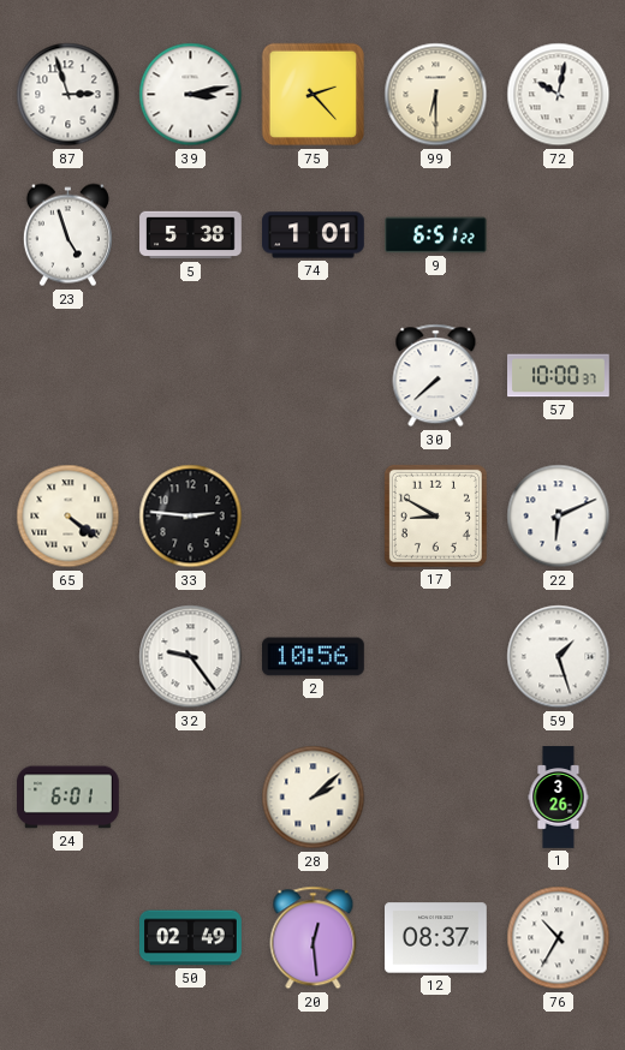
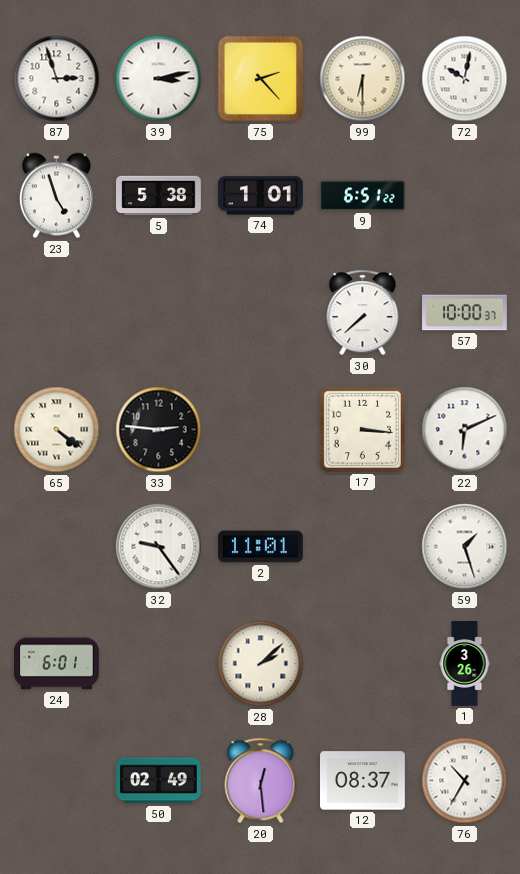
17: 8:50 -> 3:16
2: 10:56 -> 11:01
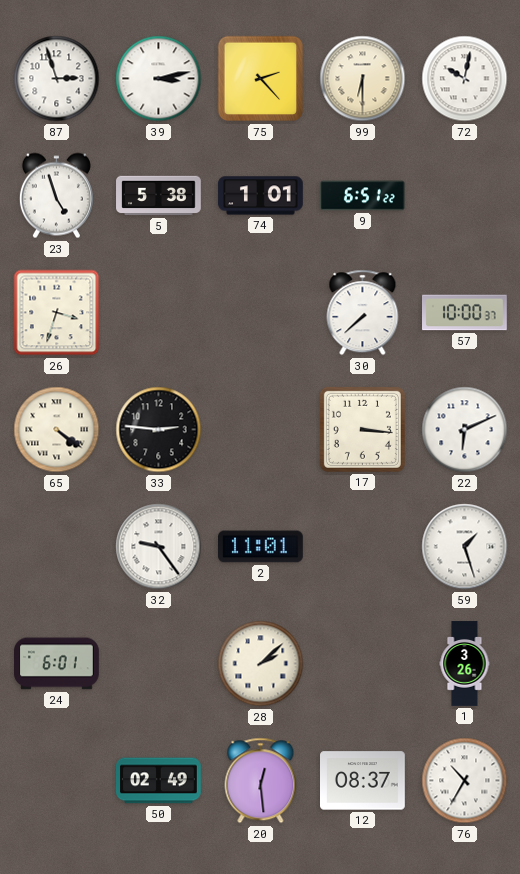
26: none -> 3:33
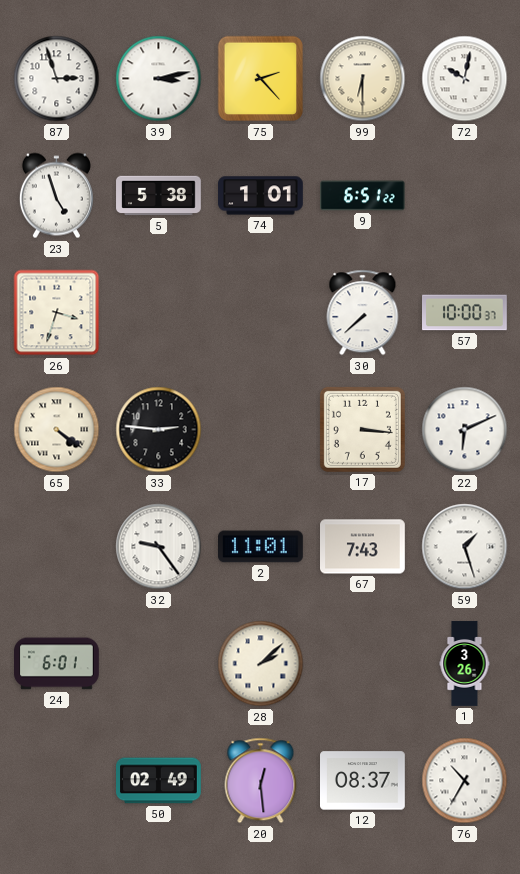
67: none -> 7:43
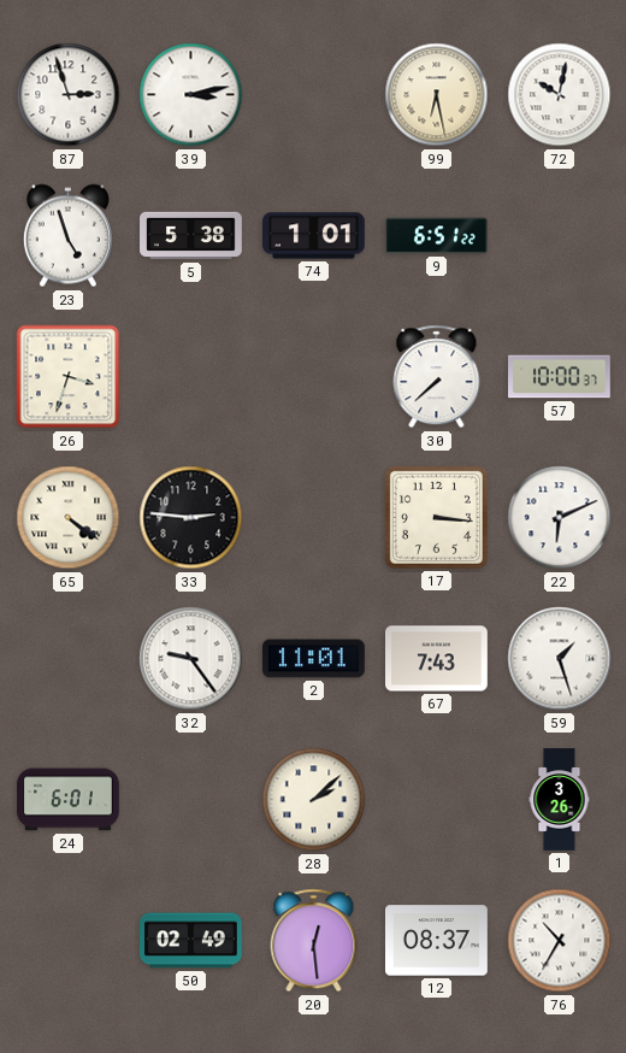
75: 2:23 -> none
99: 6:30 -> 6:28
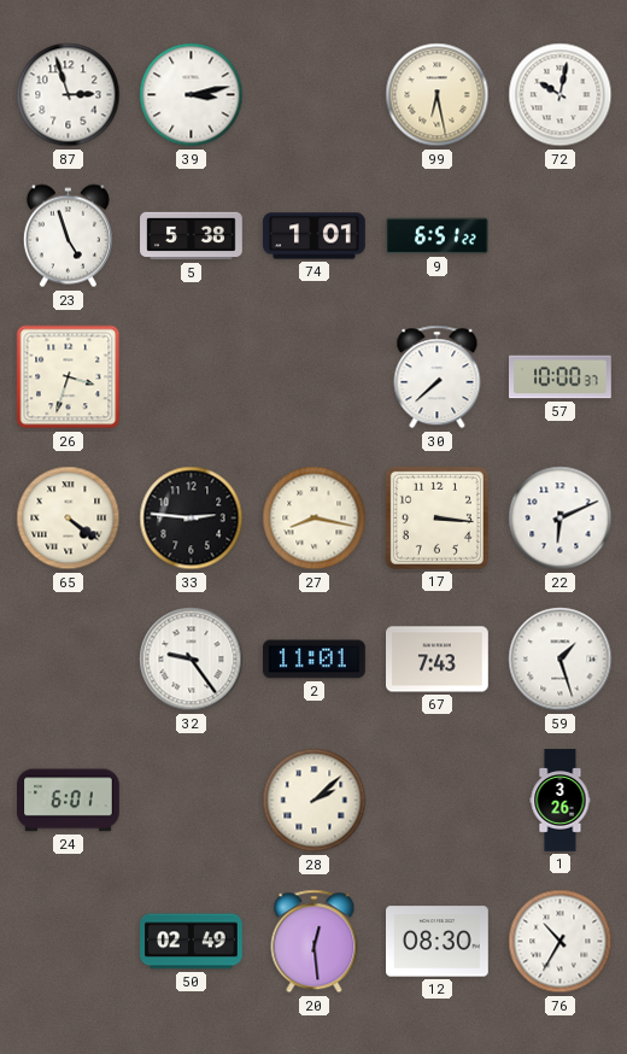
27: none -> 8:17
12: 08:37 -> 08:30
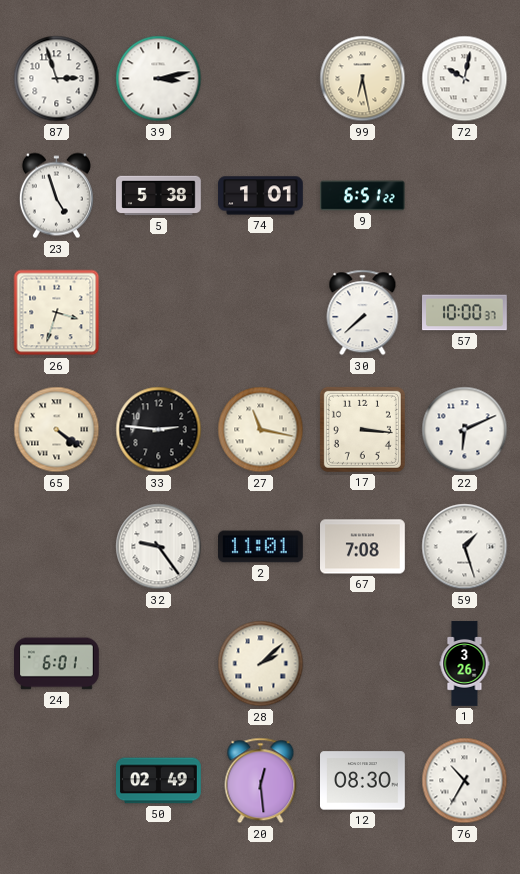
27: 8:17 -> 11:17
67: 7:43 -> 7:08
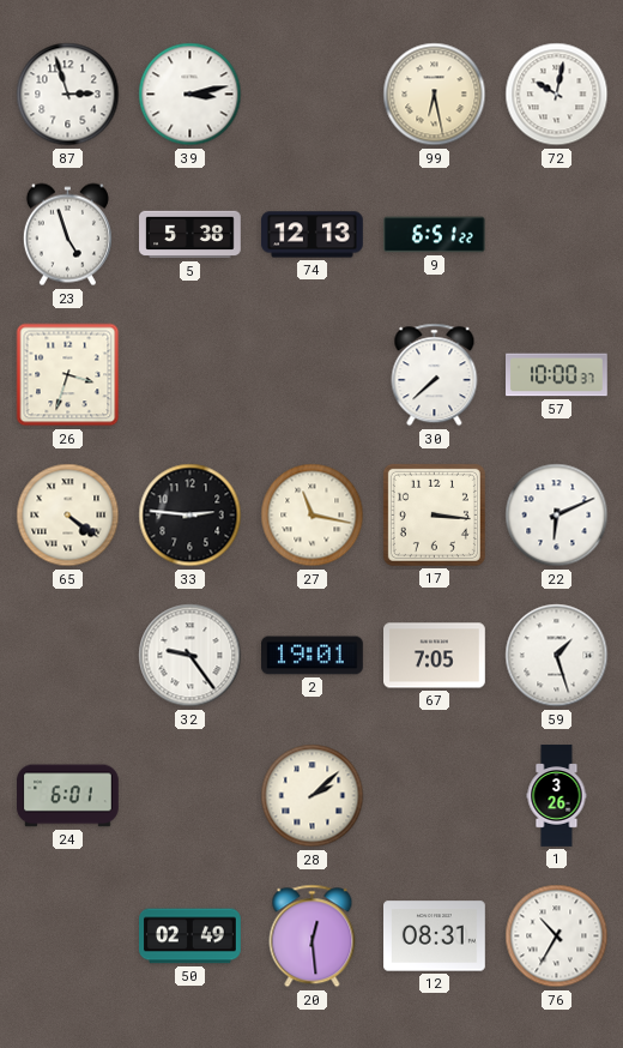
74: 1:01 -> 12:13
2: 11:01 -> 19:01
67: 7:08 -> 7:05
12: 08:30 -> 08:31
